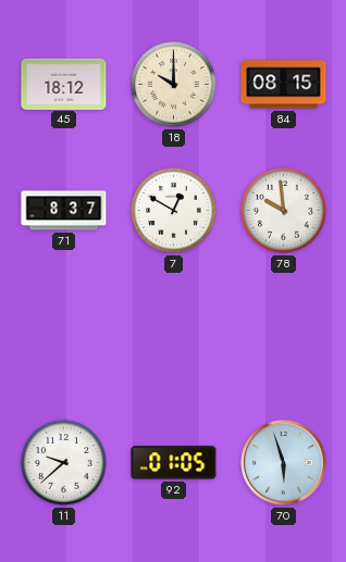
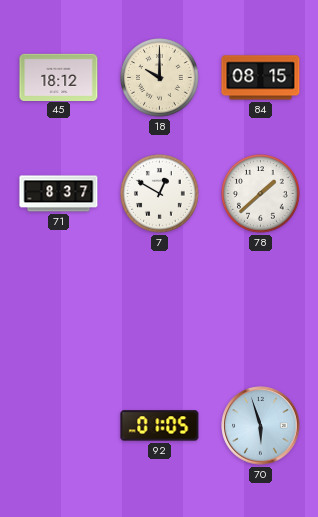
78: 9:59 -> 1:38
11: 9:38 -> none
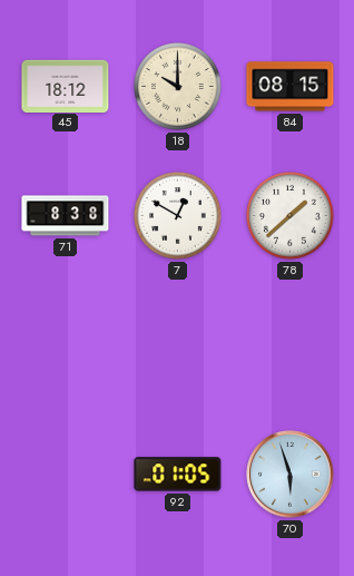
71: 8:37 -> 8:38
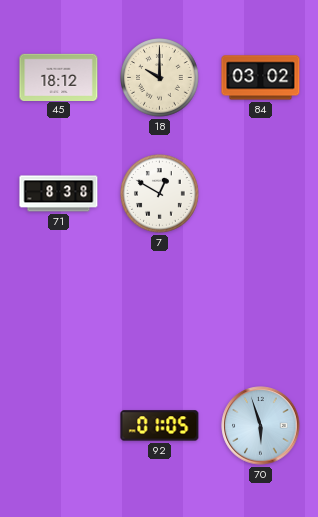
84: 08:15 -> 03:02
78: 1:38 -> none
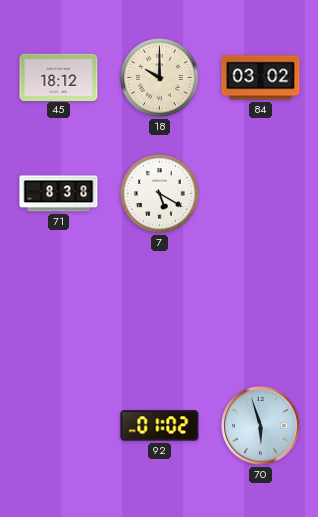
7: 12:50 -> 5:20
92: 01:05 -> 01:02
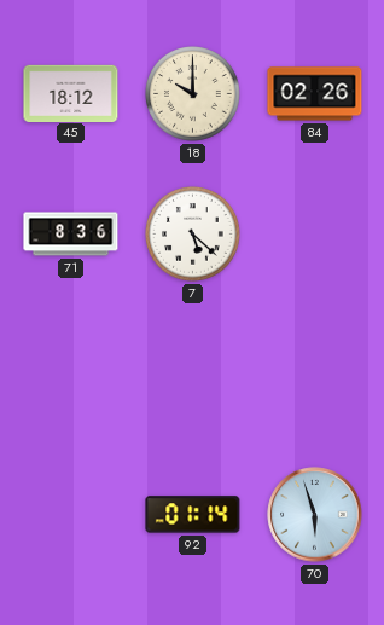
84: 03:02 -> 02:26
71: 8:38 -> 8:36
7: 5:20 -> 5:22
92: 01:02 -> 01:14
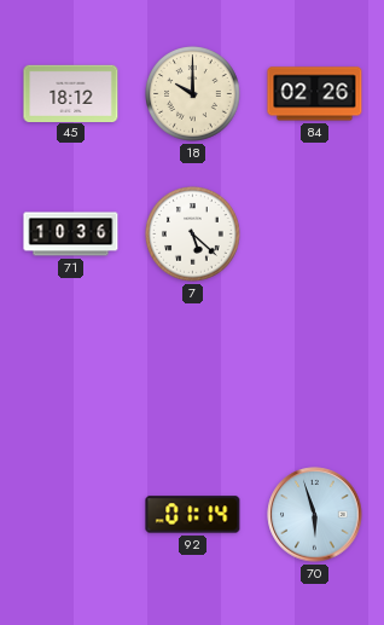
71: 8:36 -> 10:36
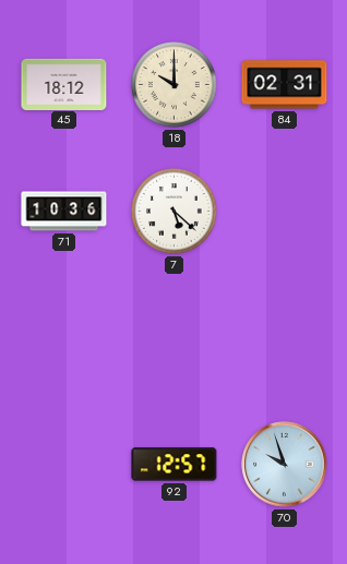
84: 02:26 -> 02:31
92: 01:14 -> 12:57
70: 5:57 -> 9:57
